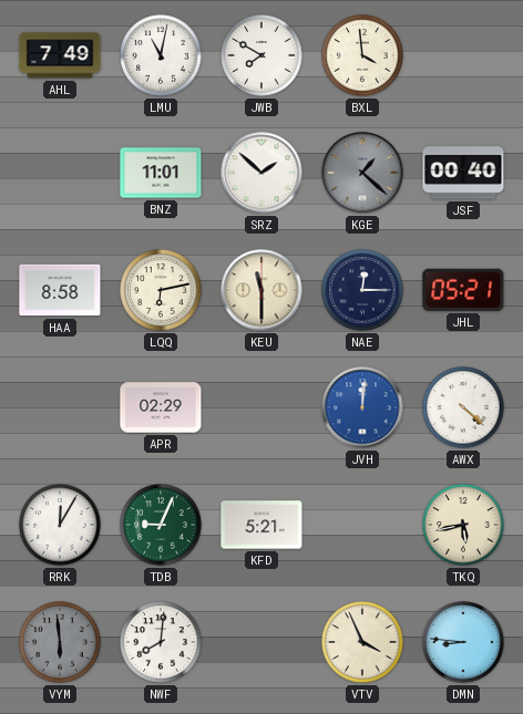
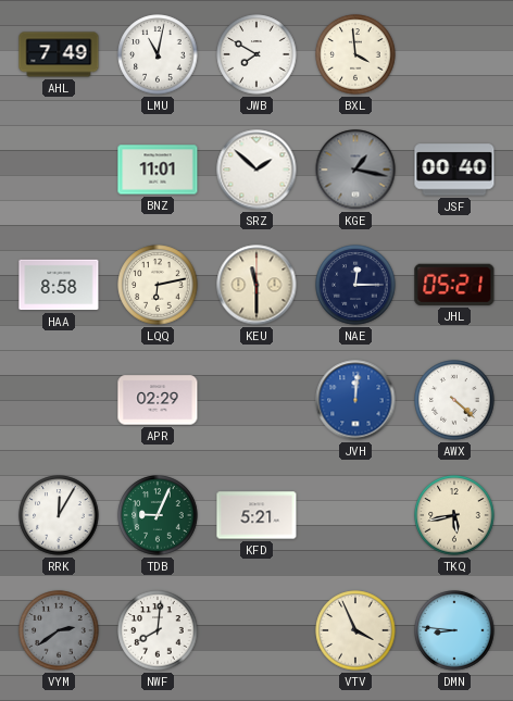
KGE: 1:22 -> 1:17
VYM: 5:59 -> 2:39
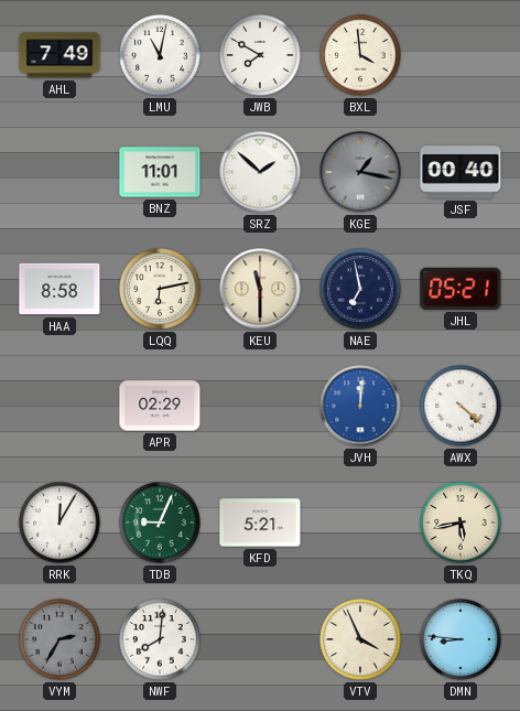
NAE: 12:15 -> 6:58
VYM: 2:39 -> 2:35
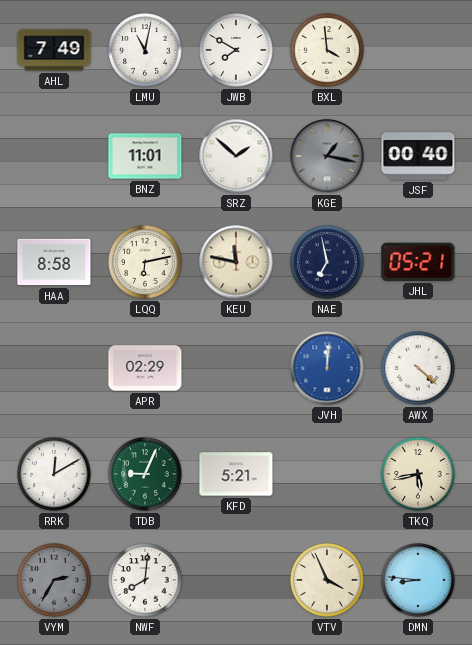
KEU: 11:30 -> 11:47
RRK: 12:05 -> 12:10
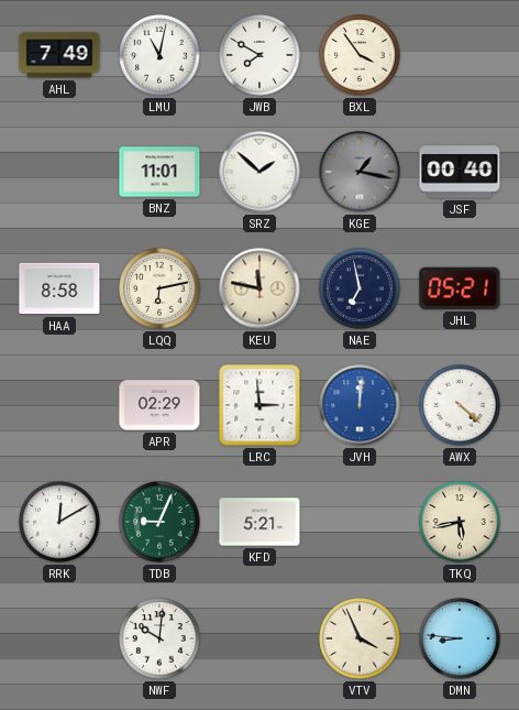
BXL: 3:59 -> 3:54
LRC: none -> 2:59
VYM: 2:35 -> none
NWF: 8:01 -> 10:01
